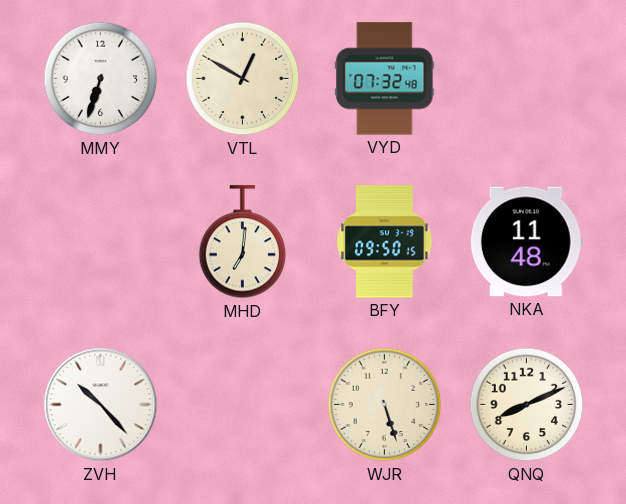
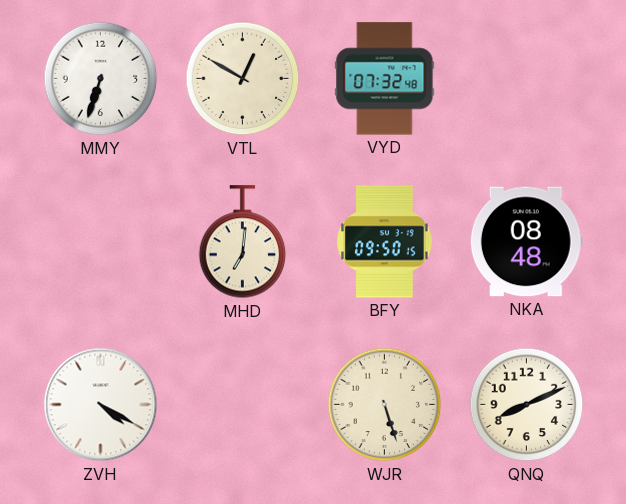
NKA: 11:48 -> 08:48
ZVH: 10:23 -> 4:20
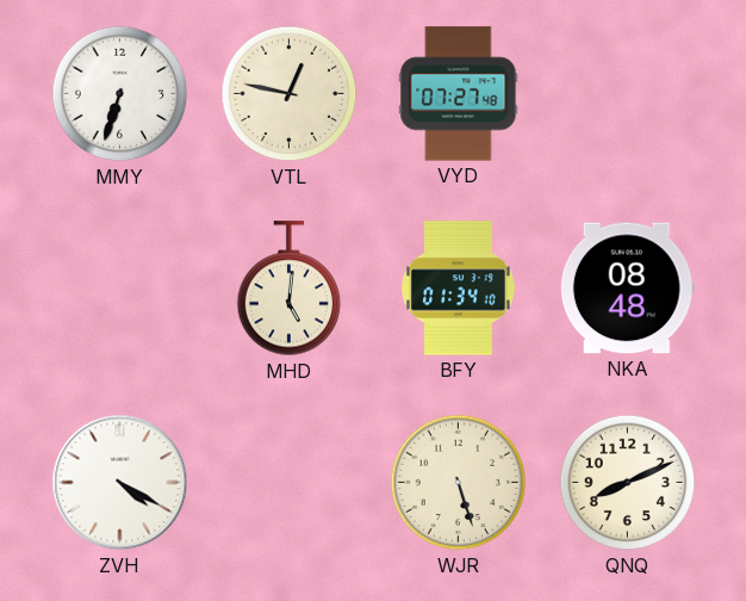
VTL: 12:50 -> 12:47
VYD: 07:32 -> 07:27
MHD: 7:01 -> 5:01
BFY: 09:50 -> 01:34
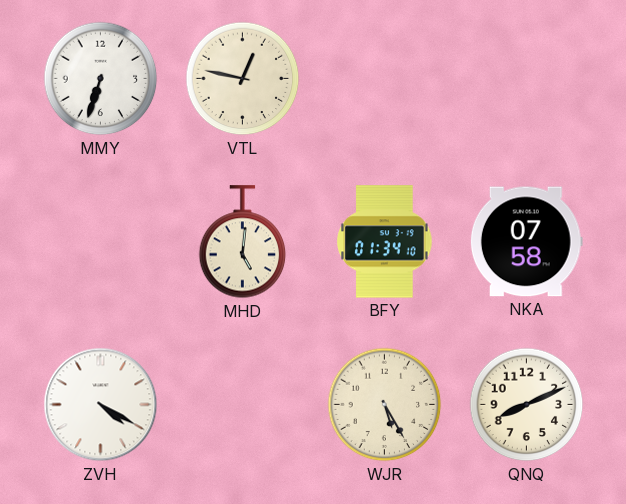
VYD: 07:27 -> none
NKA: 08:48 -> 07:58
WJR: 5:27 -> 5:25
